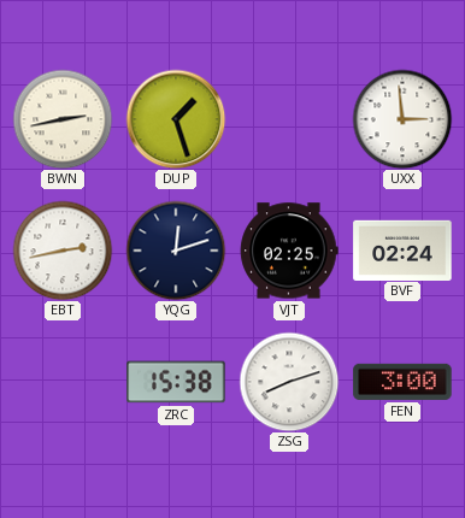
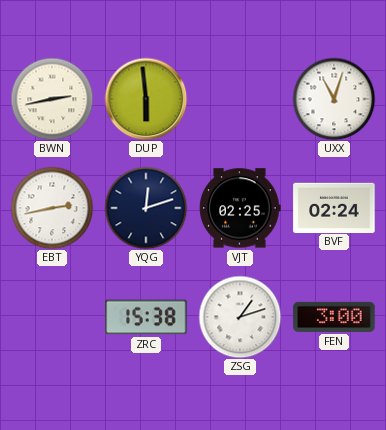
DUP: 1:27 -> 5:59
UXX: 2:59 -> 11:03
ZSG: 8:12 -> 1:12
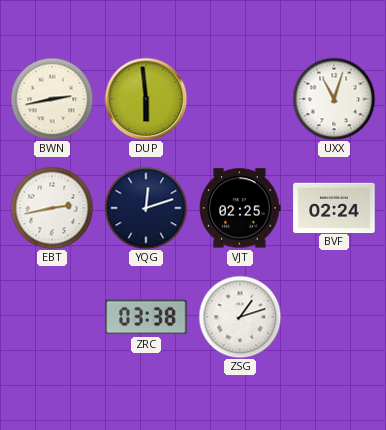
ZRC: 15:38 -> 03:38
FEN: 3:00 -> none
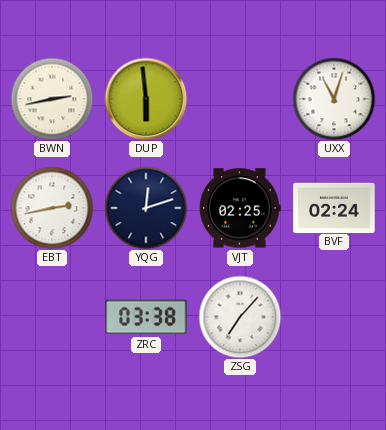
ZSG: 1:12 -> 7:07
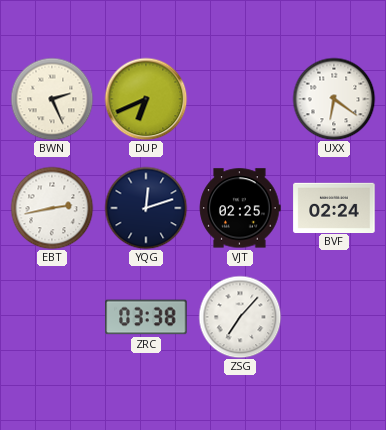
BWN: 2:43 -> 2:26
DUP: 5:59 -> 6:41
UXX: 11:03 -> 6:21
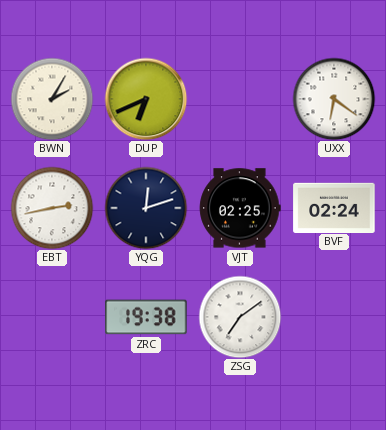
BWN: 2:26 -> 2:05
ZRC: 03:38 -> 19:38
ZSG: 7:07 -> 7:09
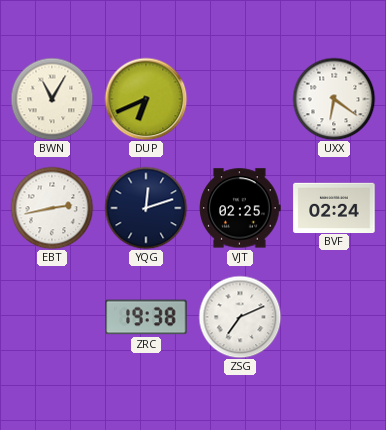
BWN: 2:05 -> 11:05
ZSG: 7:09 -> 7:11
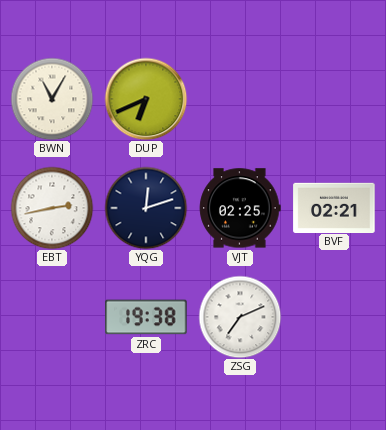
UXX: 6:21 -> none
BVF: 02:24 -> 02:21
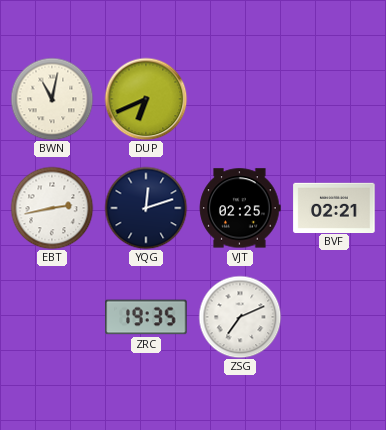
BWN: 11:05 -> 11:02
ZRC: 19:38 -> 19:35
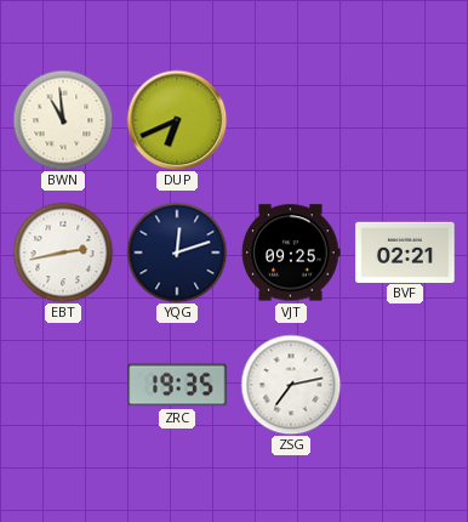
BWN: 11:02 -> 10:59
VJT: 02:25 -> 09:25
ZSG: 7:11 -> 7:13
